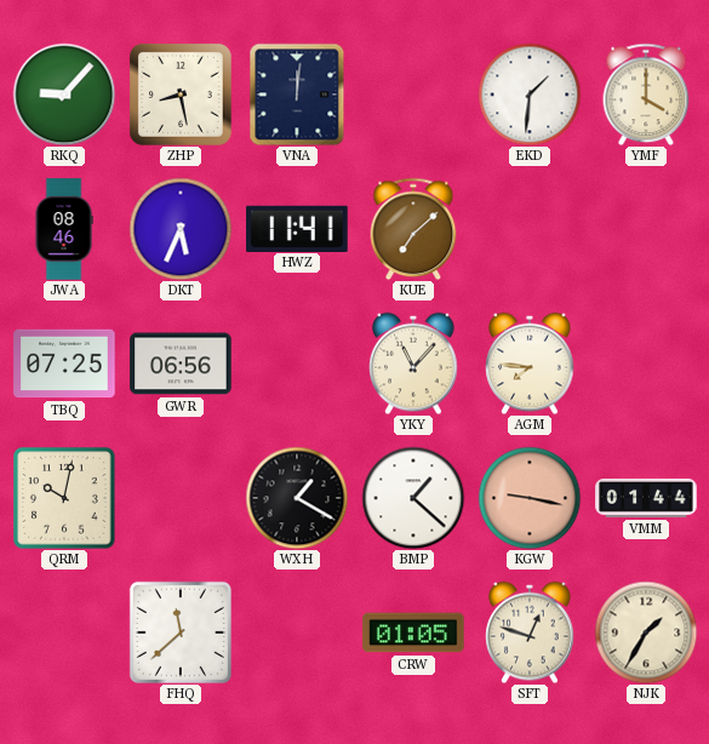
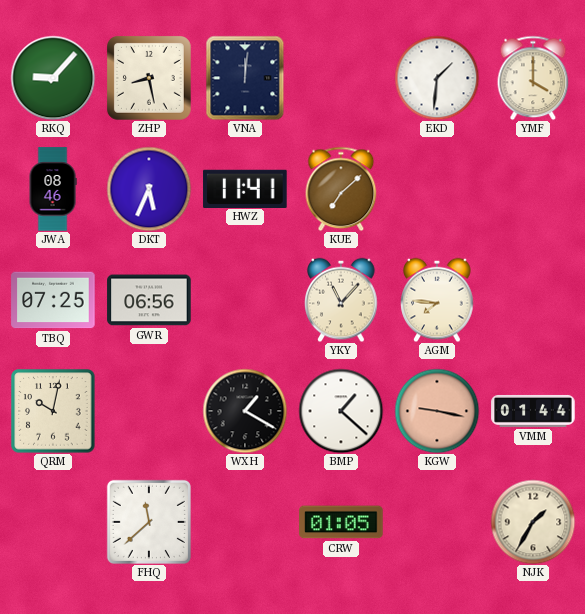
SFT: 12:48 -> none
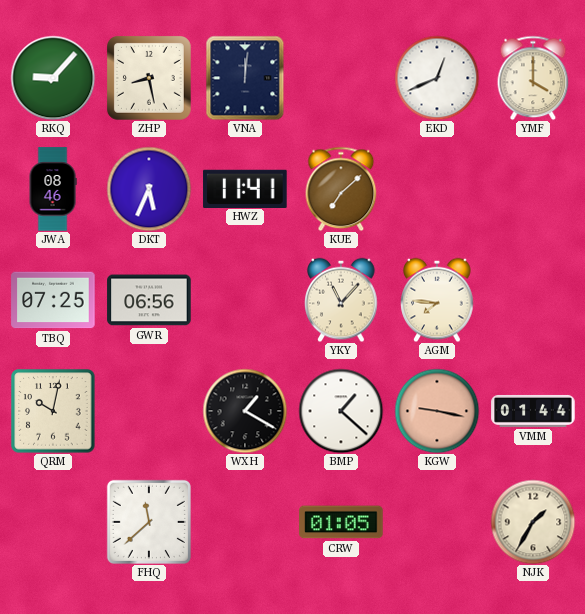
EKD: 1:31 -> 12:41
